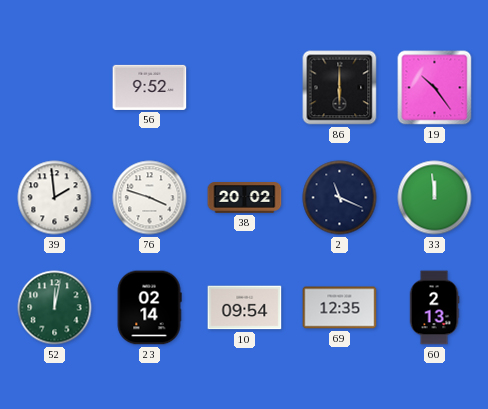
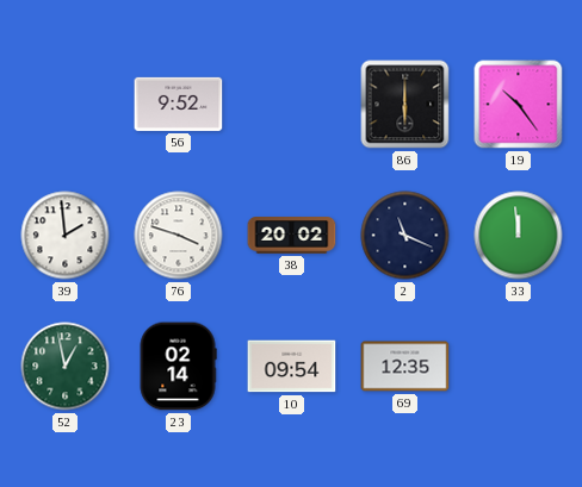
52: 12:02 -> 12:58
60: 2:13 -> none
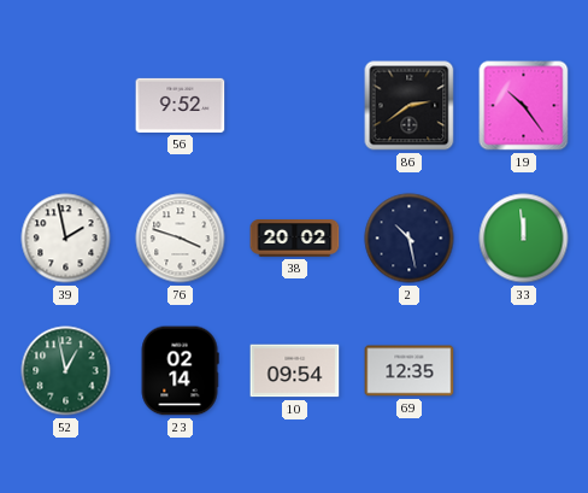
86: 6:00 -> 2:39
39: 1:59 -> 1:58
2: 11:19 -> 10:28
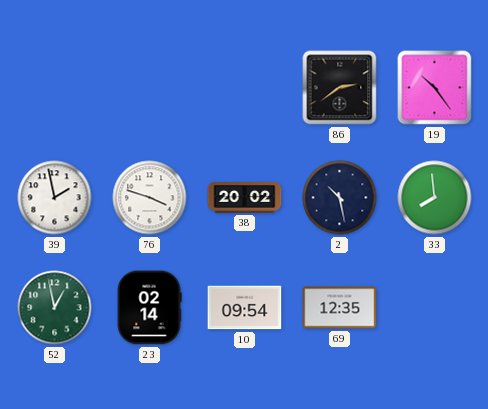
56: 9:52 -> none
33: 11:59 -> 7:59
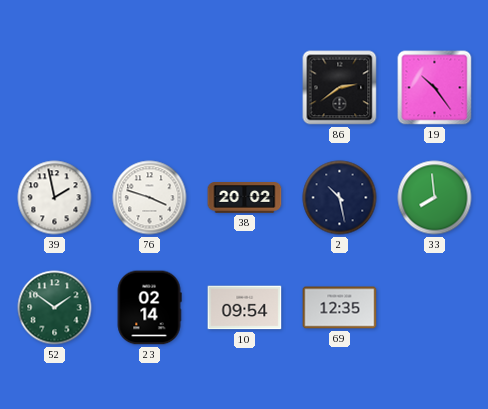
52: 12:58 -> 1:51
